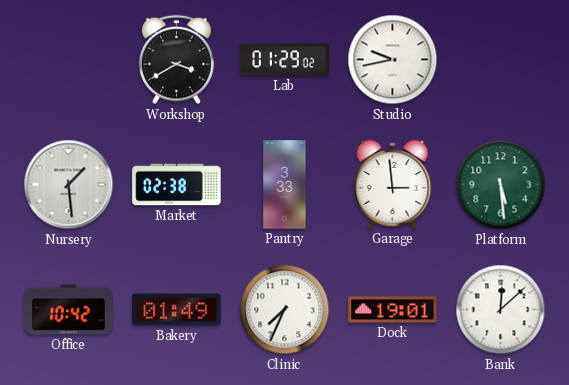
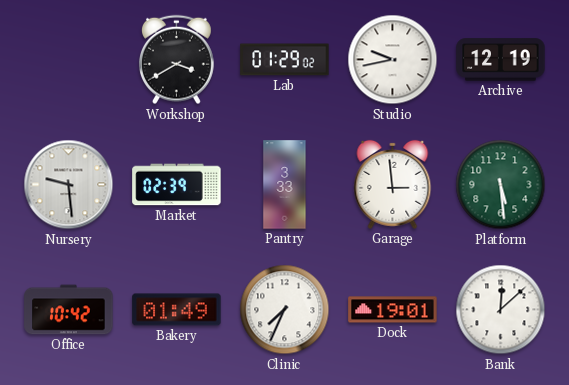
Archive: none -> 12:19
Nursery: 1:29 -> 9:29
Market: 02:38 -> 02:39
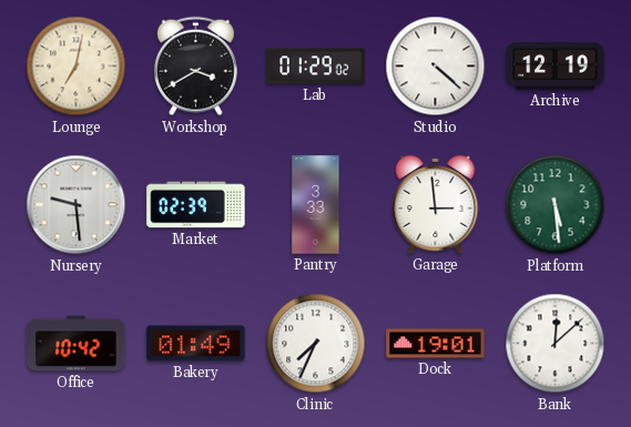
Lounge: none -> 7:02
Studio: 9:43 -> 4:22
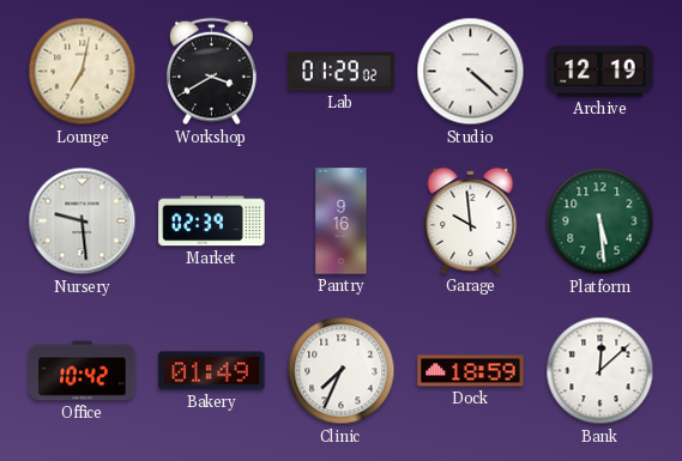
Pantry: 3:33 -> 9:16
Garage: 2:59 -> 9:59
Dock: 19:01 -> 18:59
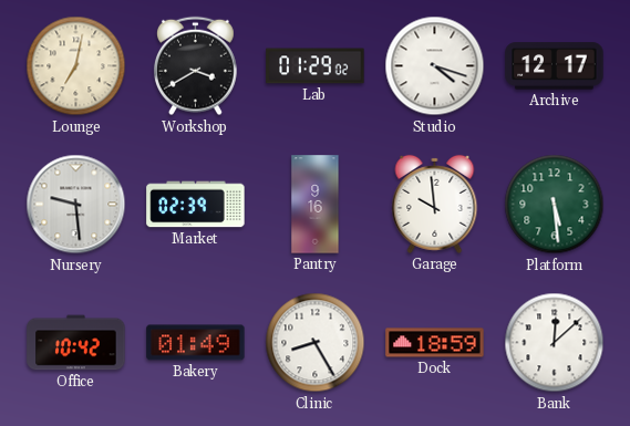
Studio: 4:22 -> 4:18
Archive: 12:19 -> 12:17
Clinic: 7:34 -> 8:25
